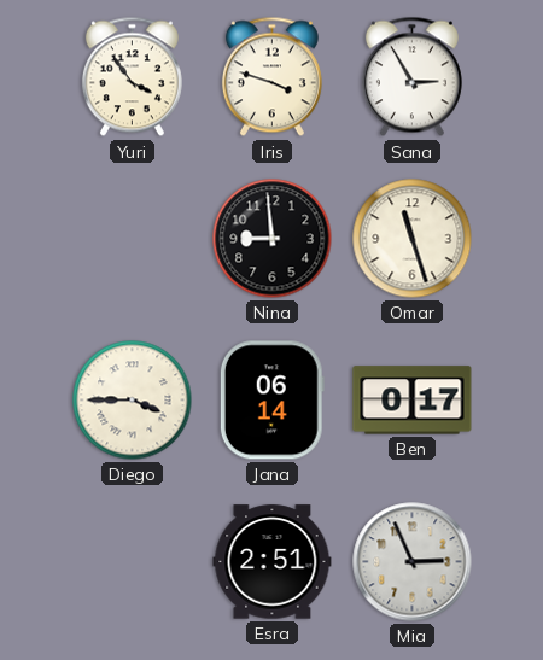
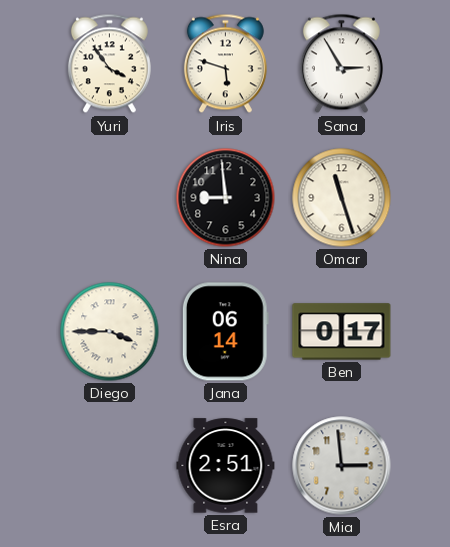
Iris: 3:48 -> 5:48
Mia: 2:56 -> 2:59
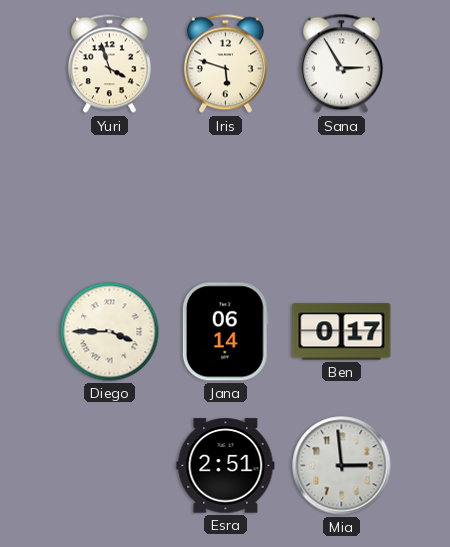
Yuri: 3:54 -> 3:57
Nina: 8:59 -> none
Omar: 11:27 -> none
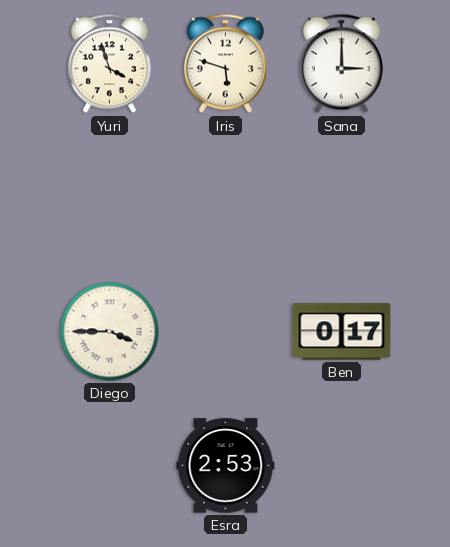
Sana: 2:55 -> 3:00
Jana: 06:14 -> none
Esra: 2:51 -> 2:53
Mia: 2:59 -> none
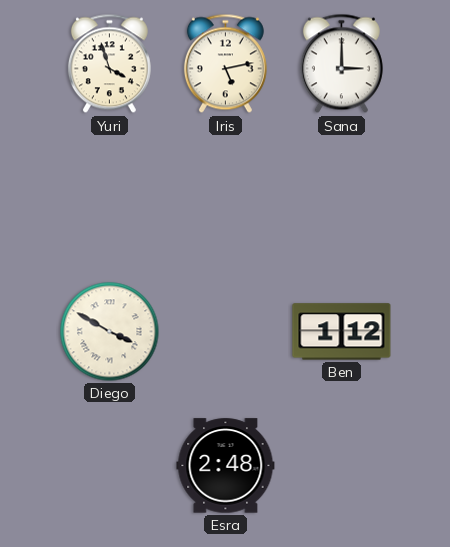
Iris: 5:48 -> 5:13
Diego: 3:45 -> 3:50
Ben: 0:17 -> 1:12
Esra: 2:53 -> 2:48
